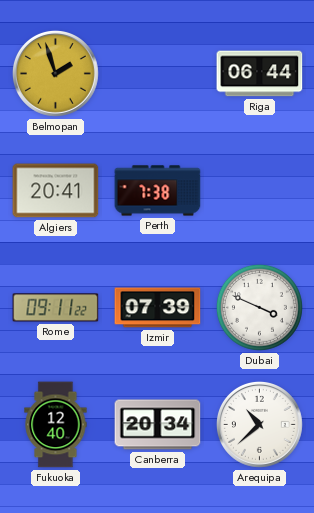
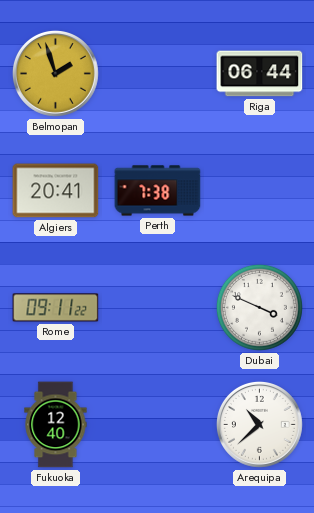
Izmir: 07:39 -> none
Canberra: 20:34 -> none
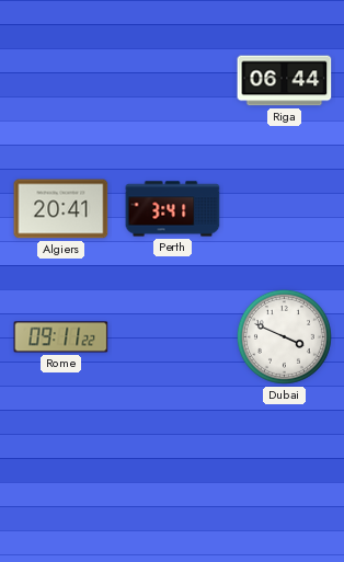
Belmopan: 1:57 -> none
Perth: 7:38 -> 3:41
Fukuoka: 12:40 -> none
Arequipa: 10:38 -> none
